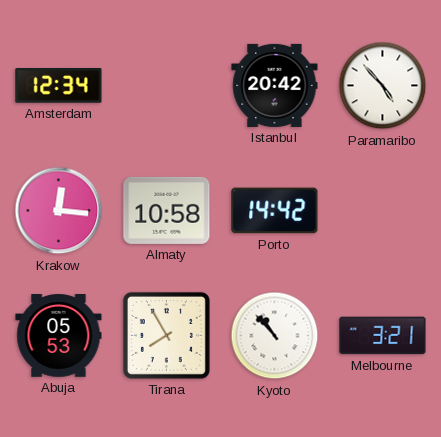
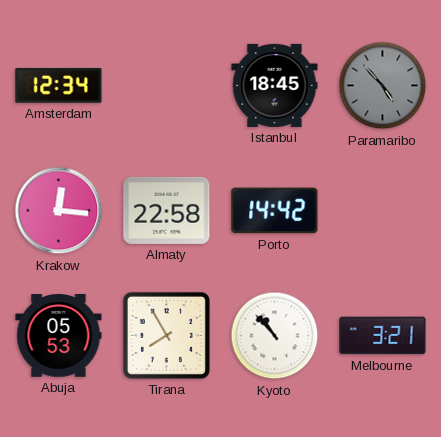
Istanbul: 20:42 -> 18:45
Paramaribo dial: white -> grey
Almaty: 10:58 -> 22:58
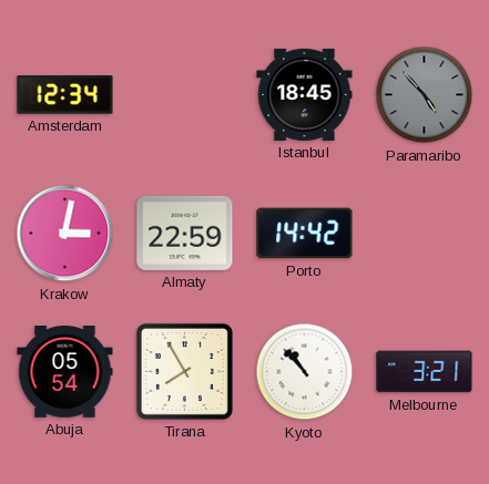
Krakow: 12:16 -> 3:02
Almaty: 22:58 -> 22:59
Abuja: 05:53 -> 05:54
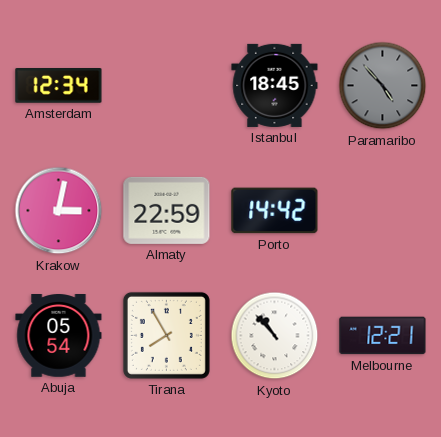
Melbourne: 3:21 -> 12:21
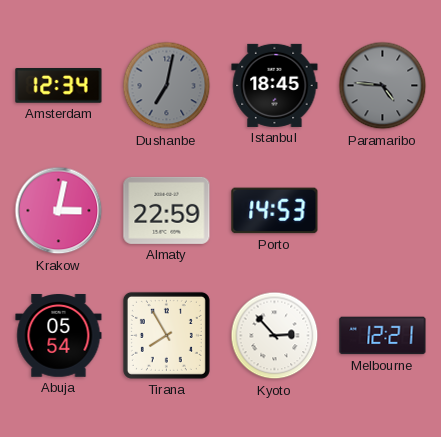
Dushanbe: none -> 7:02
Paramaribo: 4:53 -> 4:46
Porto: 14:42 -> 14:53
Kyoto: 10:53 -> 2:53
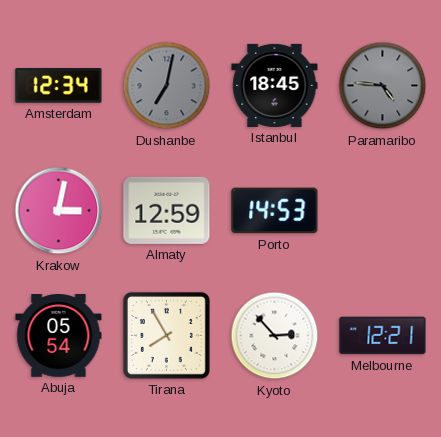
Almaty: 22:59 -> 12:59
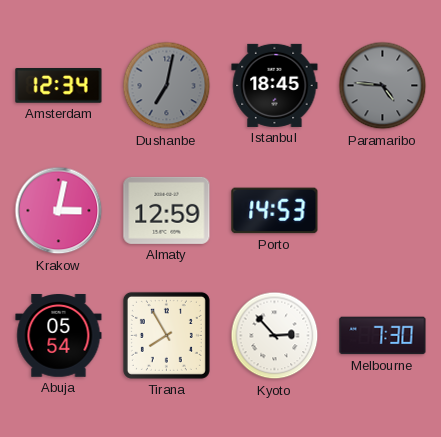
Melbourne: 12:21 -> 7:30
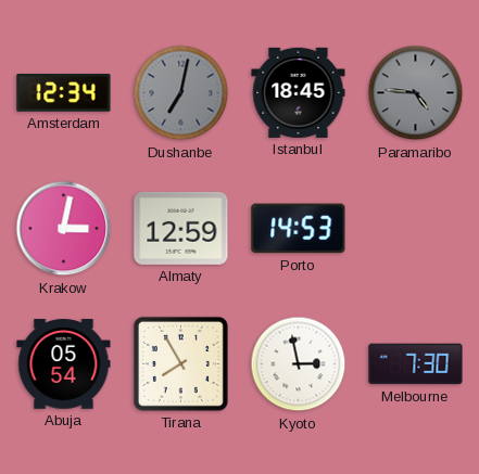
Kyoto: 2:53 -> 2:58
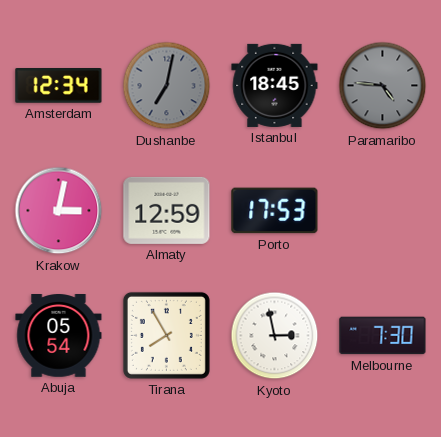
Porto: 14:53 -> 17:53
